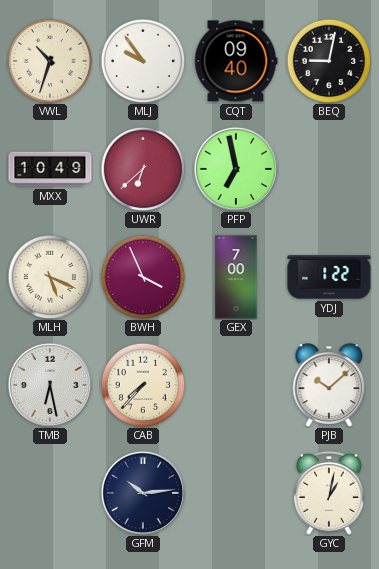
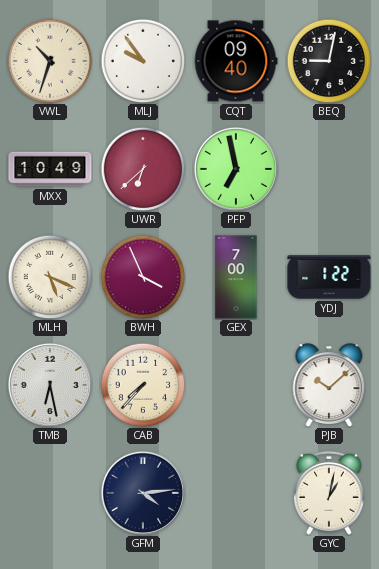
GFM: 10:14 -> 4:14
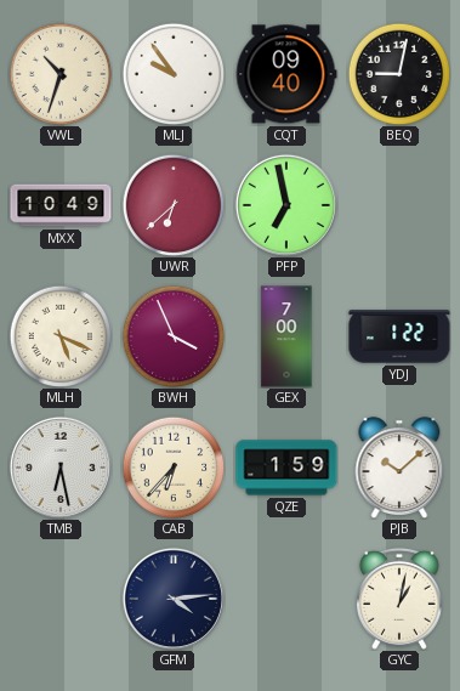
CAB: 7:37 -> 6:37
QZE: none -> 1:59
